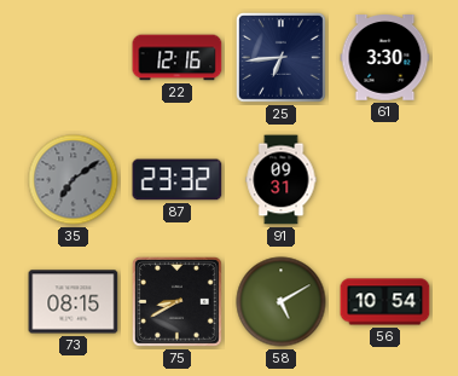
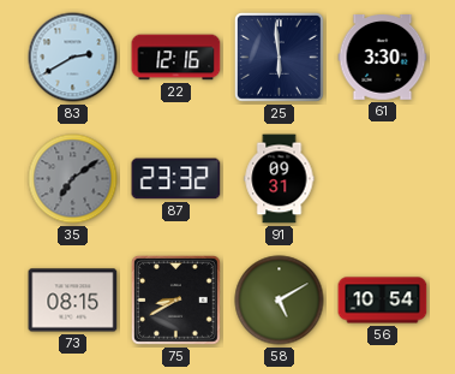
83: none -> 2:40
25: 6:44 -> 5:59
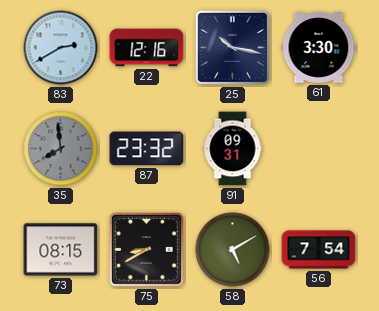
25: 5:59 -> 10:17
35: 7:09 -> 7:59
56: 10:54 -> 7:54
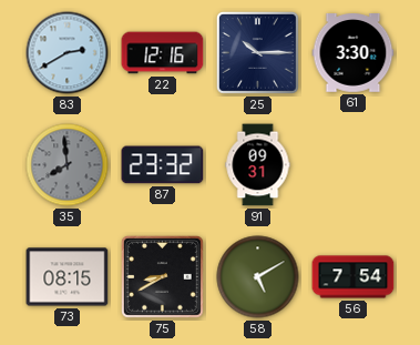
25: 10:17 -> 10:15
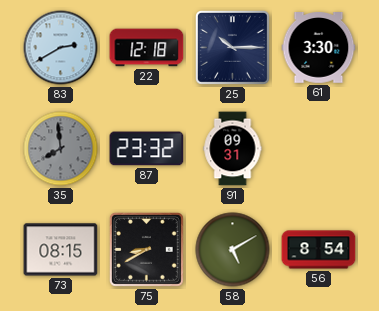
22: 12:16 -> 12:18
56: 7:54 -> 8:54
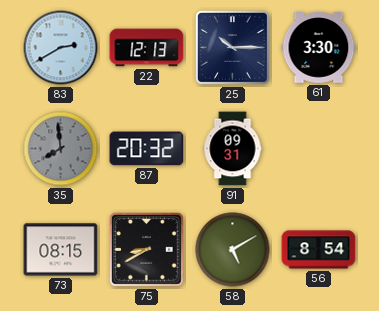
22: 12:18 -> 12:13
87: 23:32 -> 20:32
